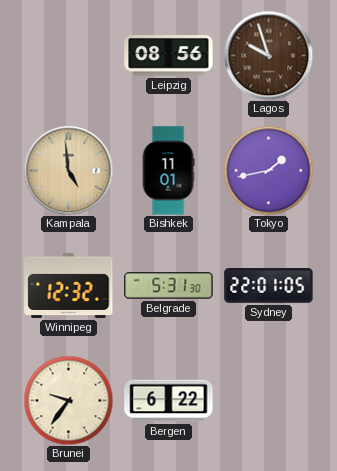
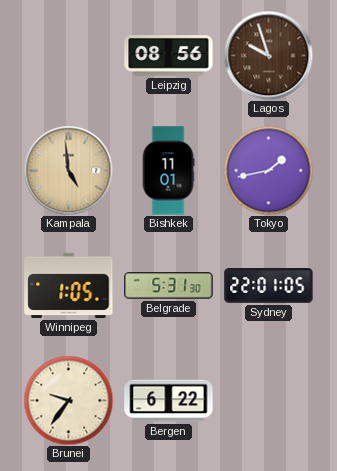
Winnipeg: 12:32 -> 1:05
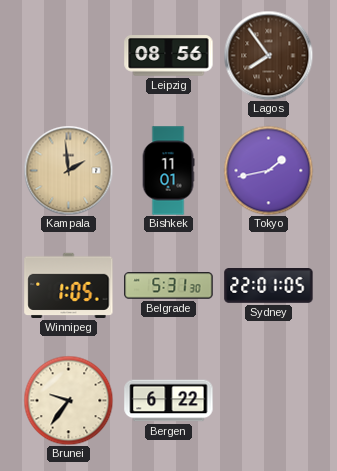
Lagos: 9:57 -> 7:54
Kampala: 4:59 -> 1:59
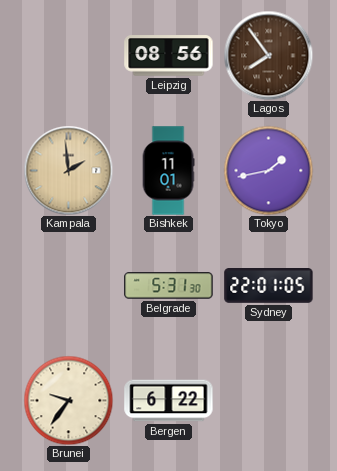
Winnipeg: 1:05 -> none
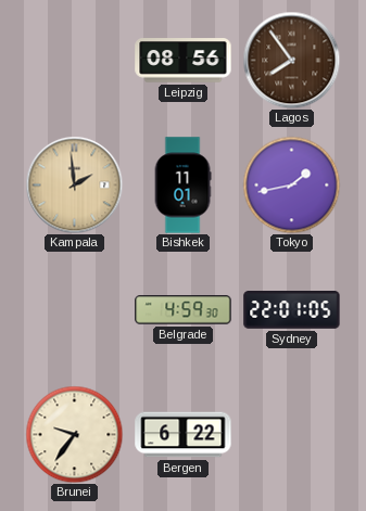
Belgrade: 5:31 -> 4:59
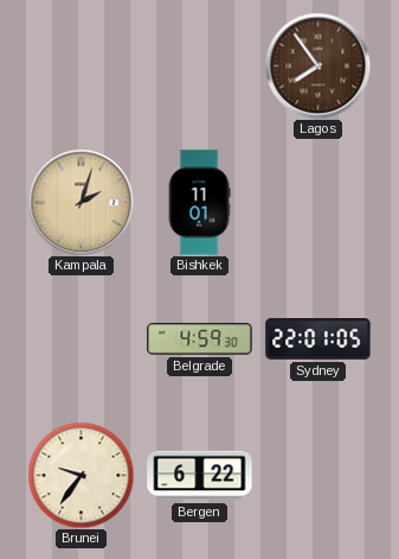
Leipzig: 08:56 -> none
Kampala: 1:59 -> 2:03
Tokyo: 1:43 -> none
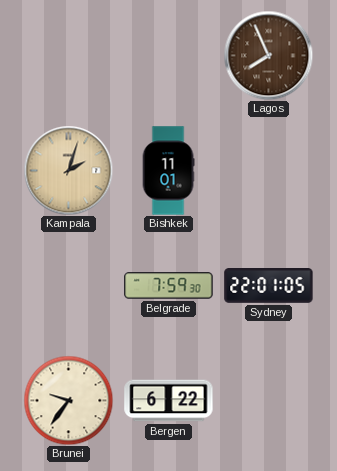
Lagos: 7:54 -> 7:56
Belgrade: 4:59 -> 7:59
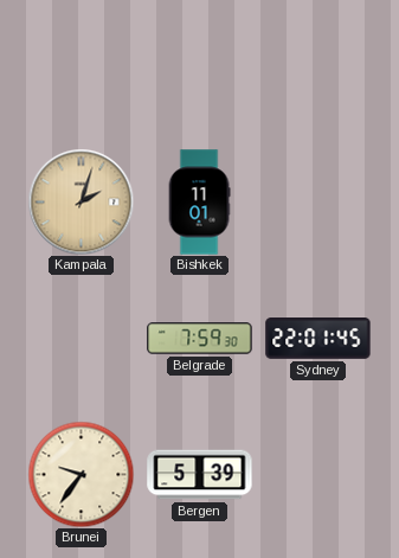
Lagos: 7:56 -> none
Sydney: 22:01:05 -> 22:01:45
Bergen: 6:22 -> 5:39
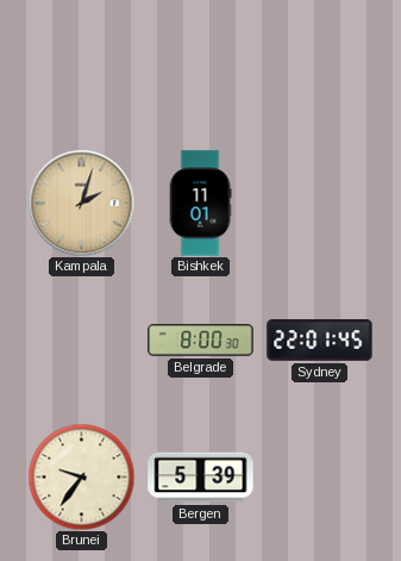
Belgrade: 7:59 -> 8:00
